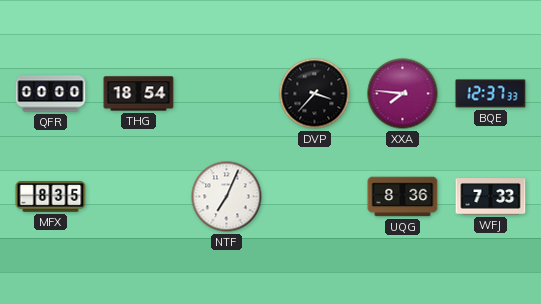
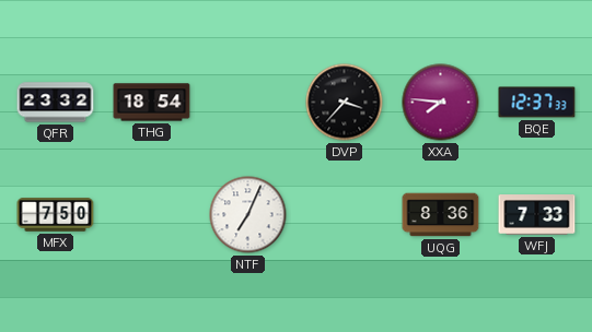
QFR: 00:00 -> 23:32
MFX: 8:35 -> 7:50
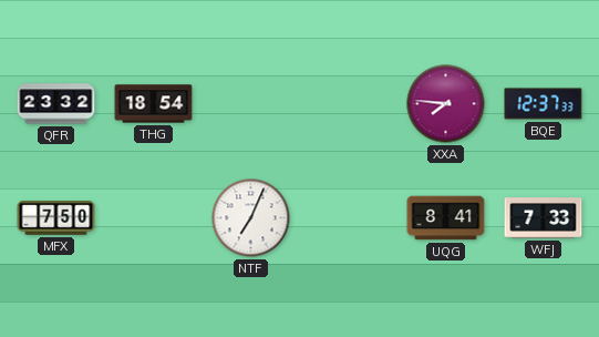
DVP: 3:37 -> none
UQG: 8:36 -> 8:41
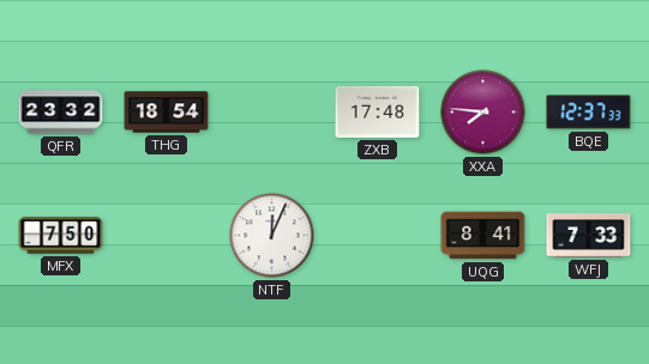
ZXB: none -> 17:48
NTF: 7:04 -> 12:04
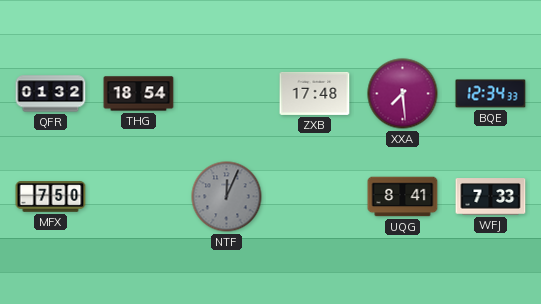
QFR: 23:32 -> 01:32
XXA: 7:46 -> 7:29
BQE: 12:37 -> 12:34
NTF dial: white -> grey
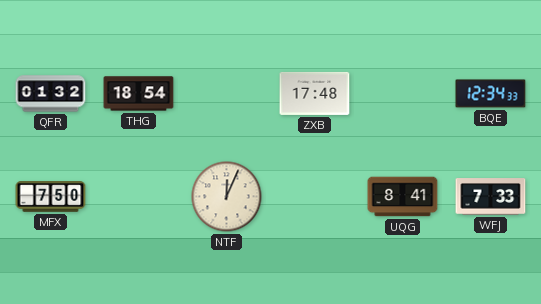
XXA: 7:29 -> none
NTF dial: grey -> cream
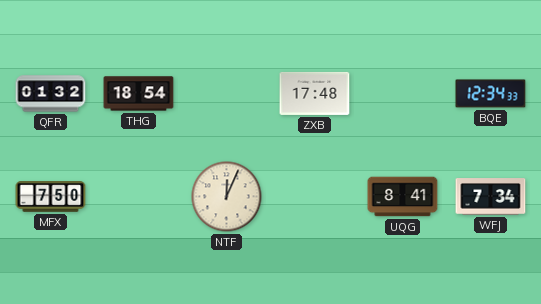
WFJ: 7:33 -> 7:34
